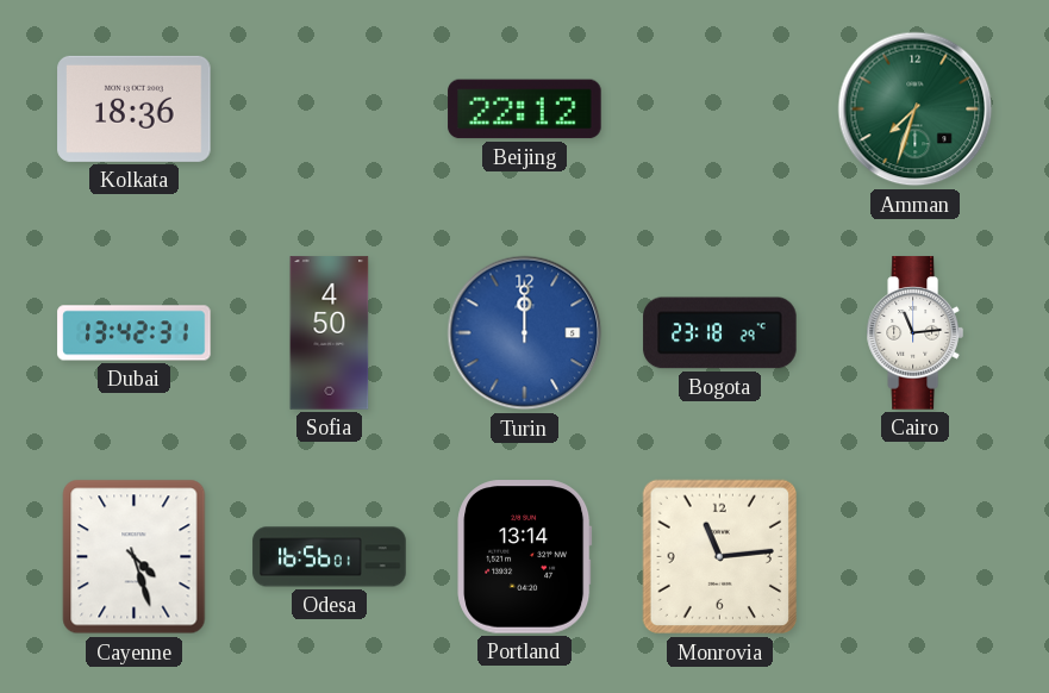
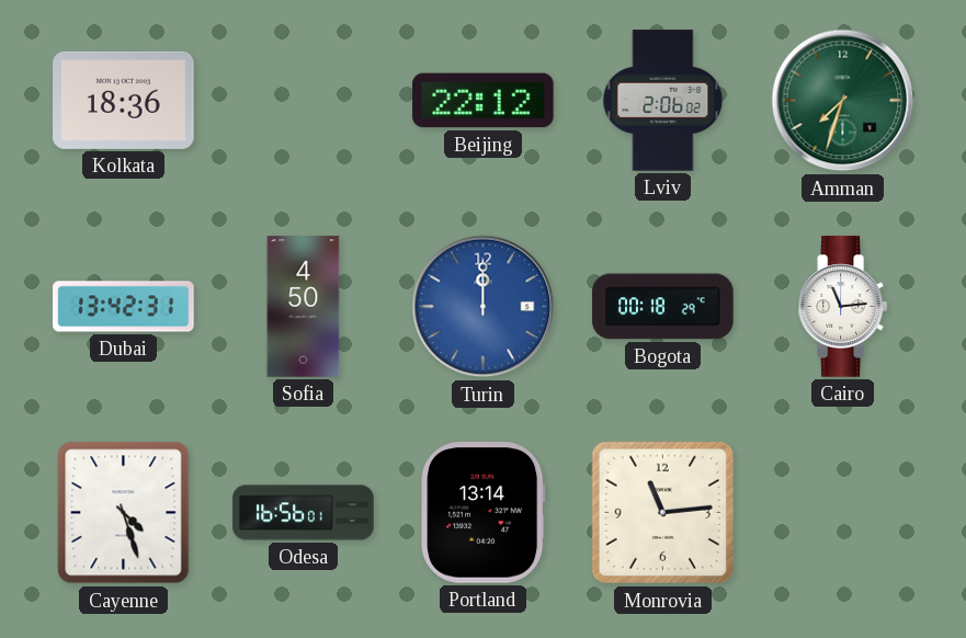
Lviv: none -> 2:06
Bogota: 23:18 -> 00:18
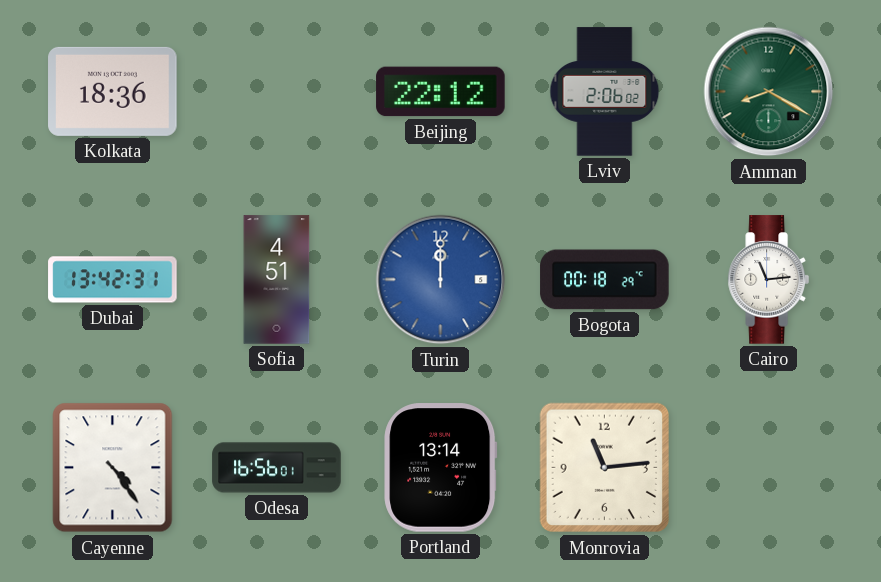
Amman: 7:33 -> 8:20
Sofia: 4:50 -> 4:51
Cayenne: 4:27 -> 4:24
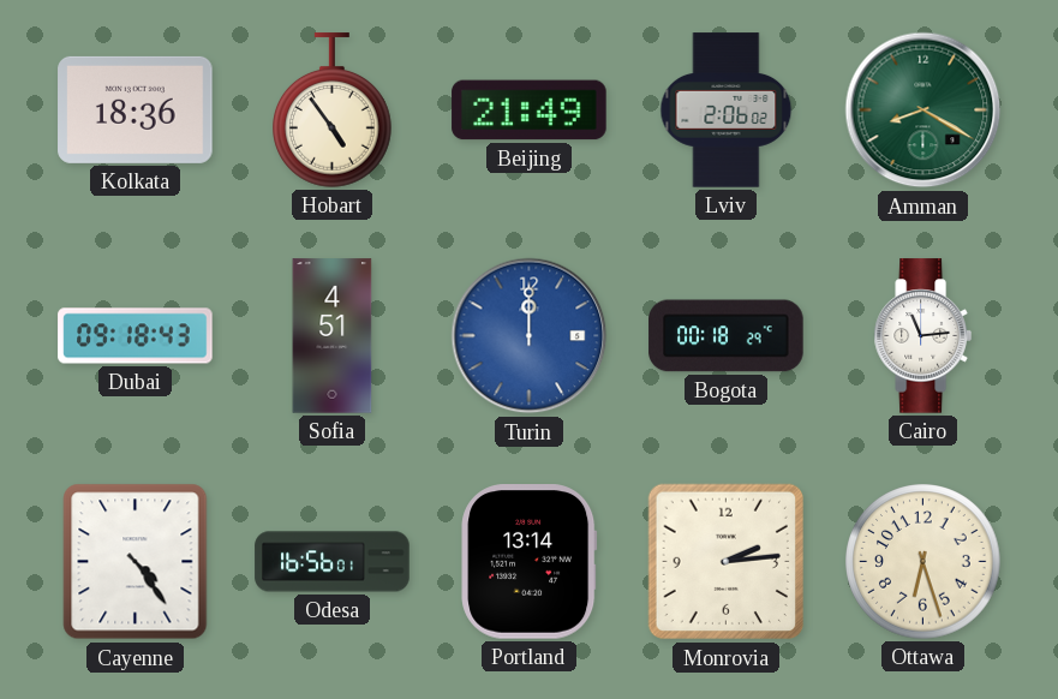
Hobart: none -> 4:54
Beijing: 22:12 -> 21:49
Dubai: 13:42 -> 09:18
Monrovia: 11:14 -> 2:14
Ottawa: none -> 6:27
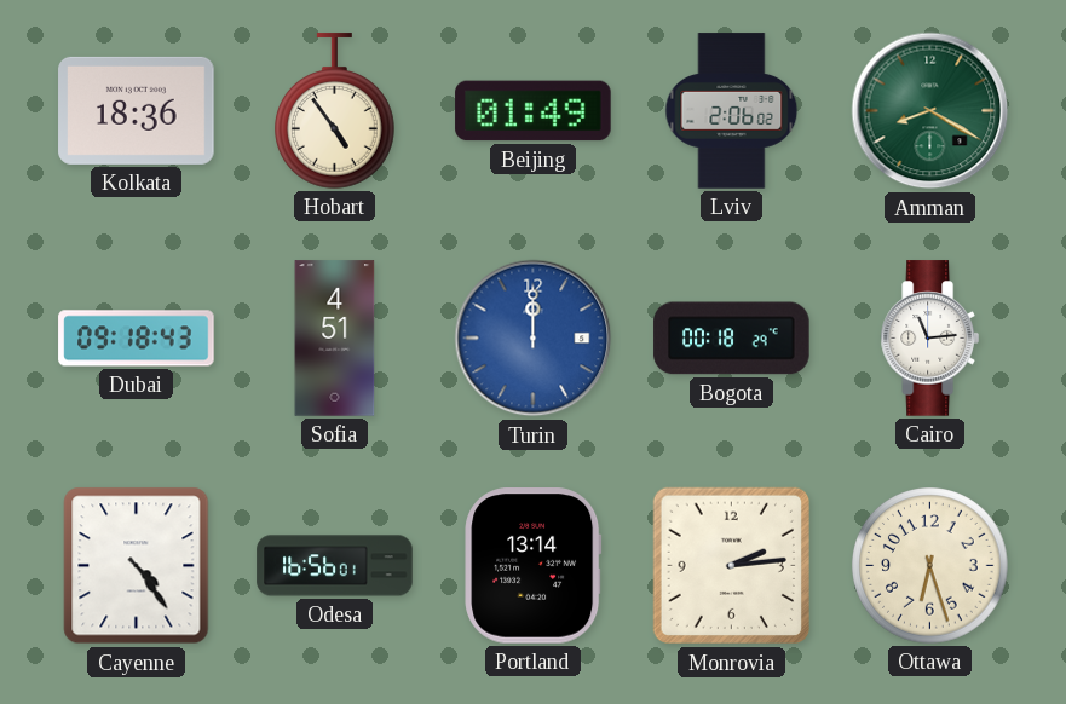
Beijing: 21:49 -> 01:49
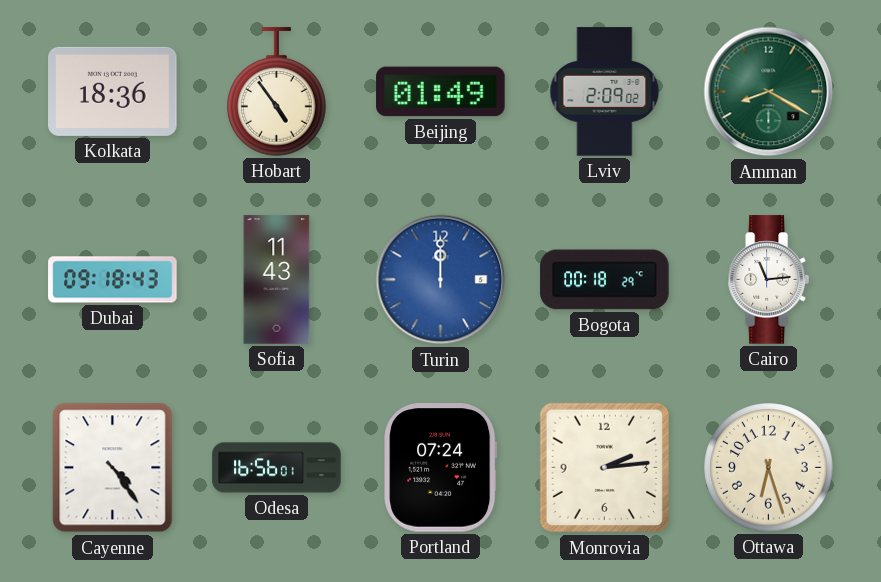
Lviv: 2:06 -> 2:09
Sofia: 4:51 -> 11:43
Portland: 13:14 -> 07:24
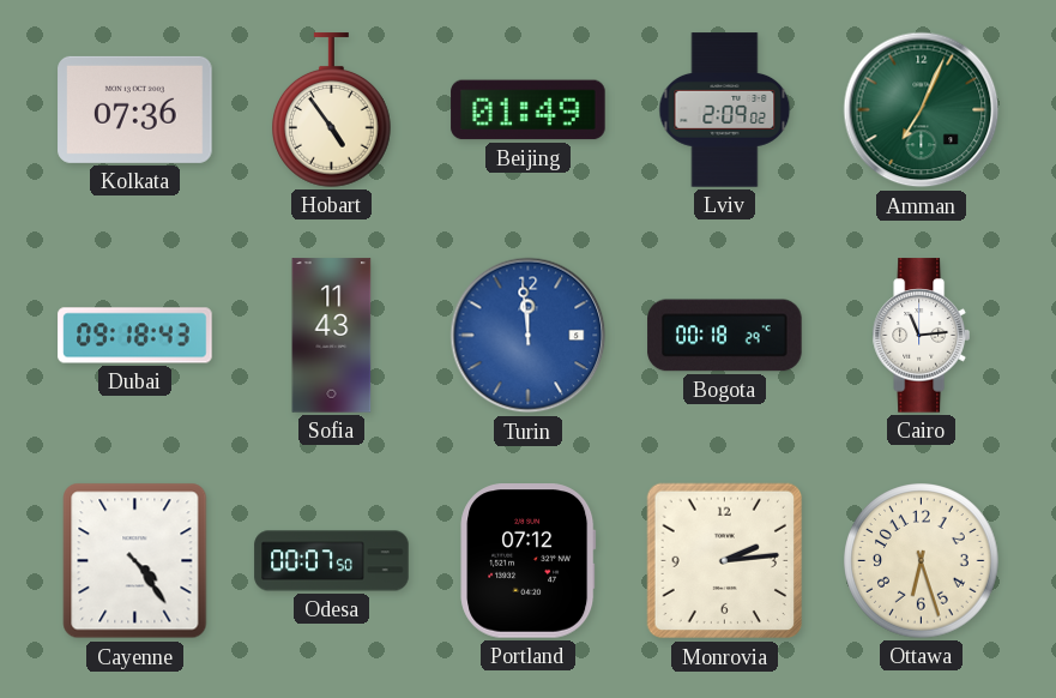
Kolkata: 18:36 -> 07:36
Amman: 8:20 -> 7:04
Turin: 12:00 -> 11:59
Odesa: 16:56 -> 00:07
Portland: 07:24 -> 07:12
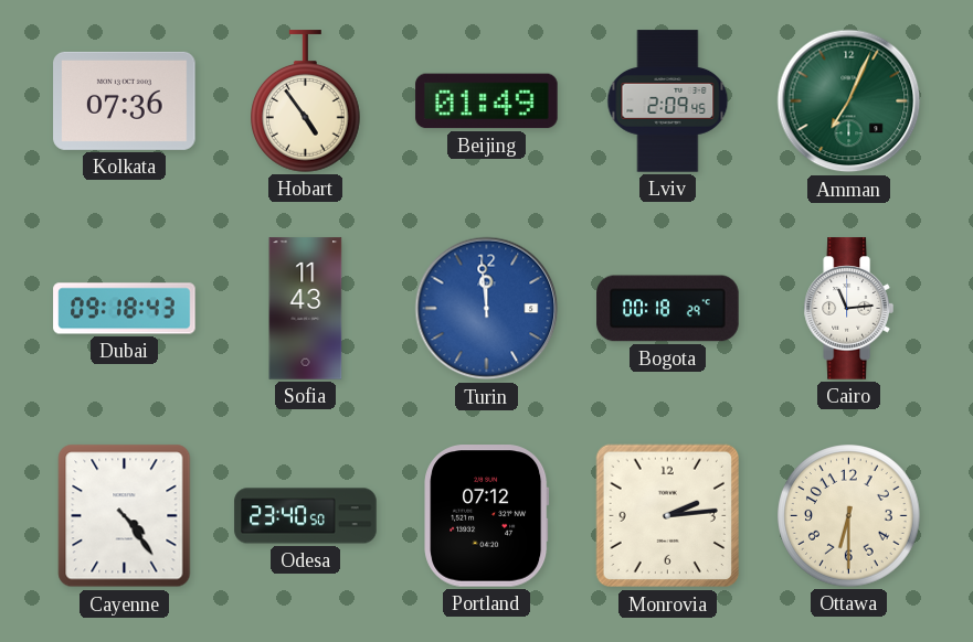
Lviv: 2:09:02 -> 2:09:45
Odesa: 00:07 -> 23:40
Ottawa: 6:27 -> 6:30
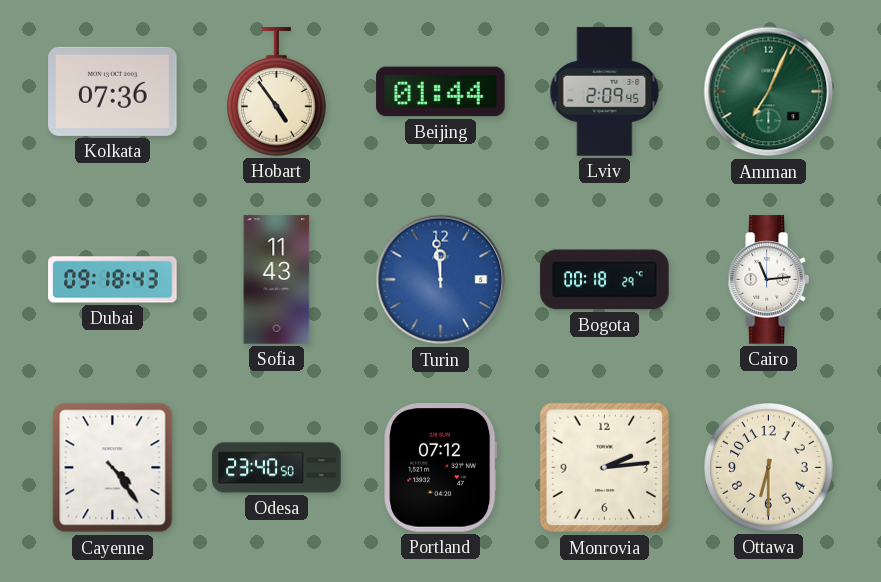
Beijing: 01:49 -> 01:44
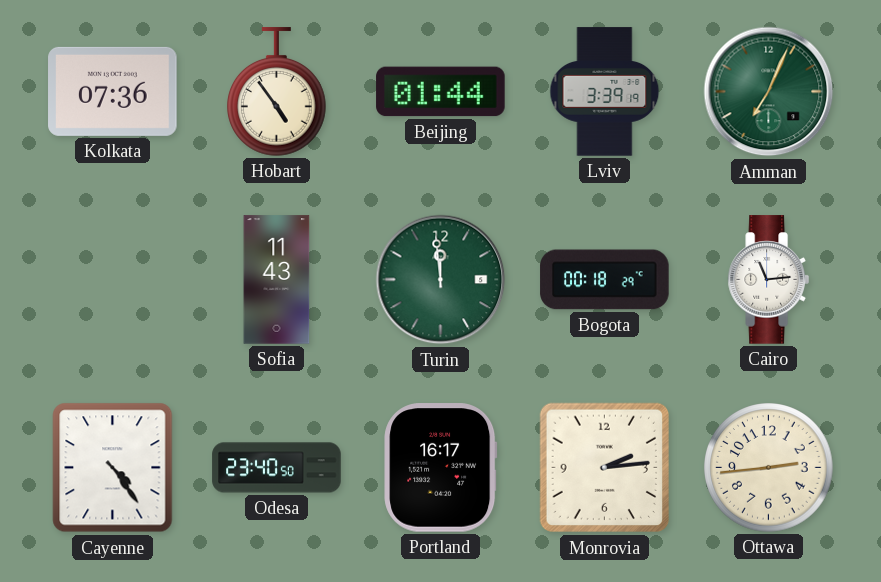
Lviv: 2:09 -> 3:39
Dubai: 09:18 -> none
Turin dial: blue -> green
Portland: 07:12 -> 16:17
Ottawa: 6:30 -> 2:44
